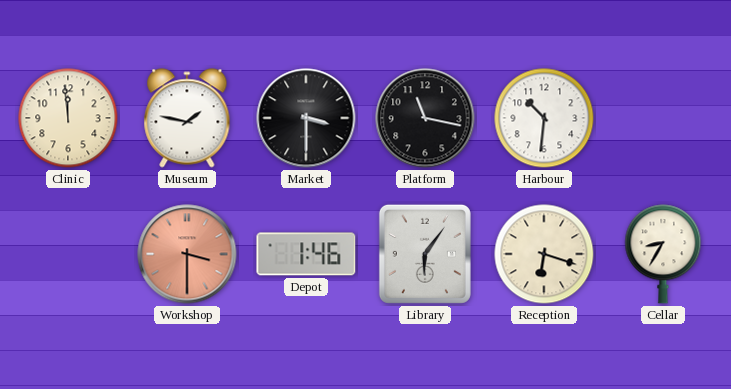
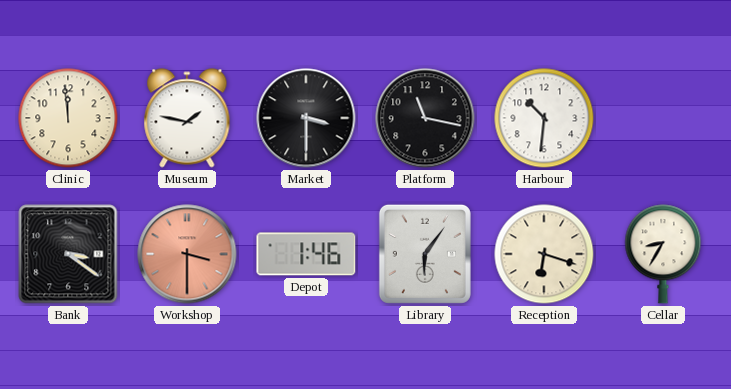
Bank: none -> 3:21
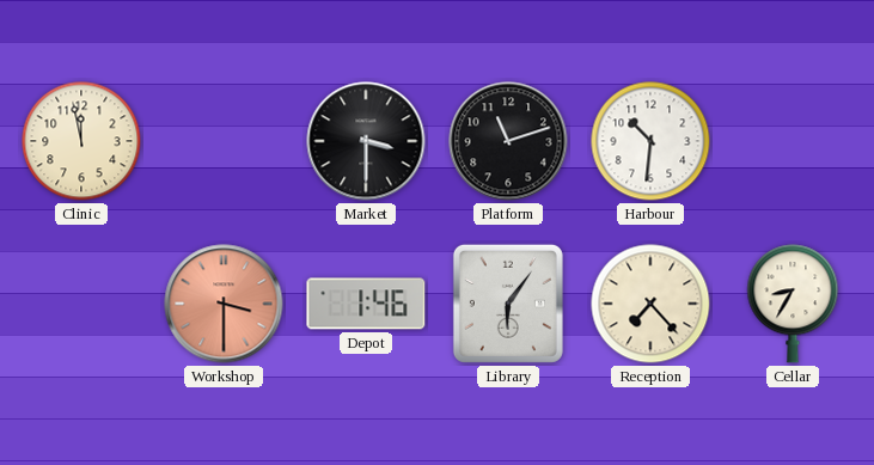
Clinic: 11:59 -> 11:58
Museum: 1:47 -> none
Platform: 11:17 -> 11:12
Bank: 3:21 -> none
Reception: 6:18 -> 7:23
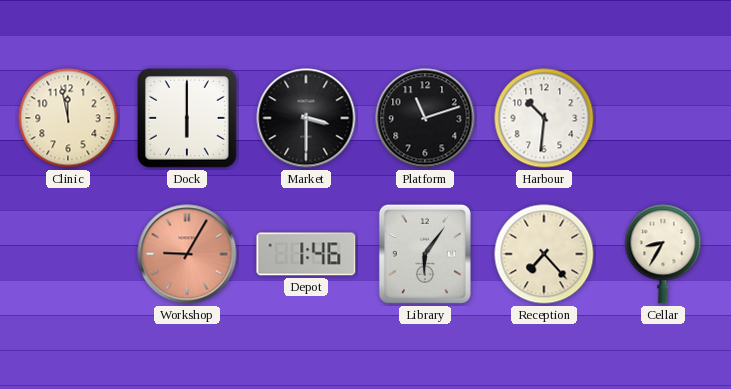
Dock: none -> 6:00
Workshop: 3:30 -> 9:05
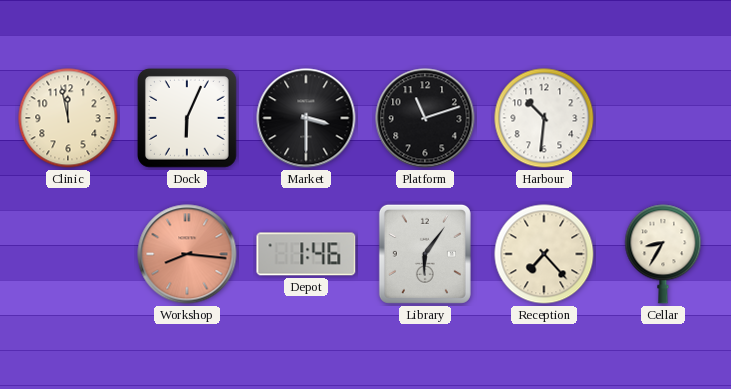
Dock: 6:00 -> 6:04
Workshop: 9:05 -> 8:16
